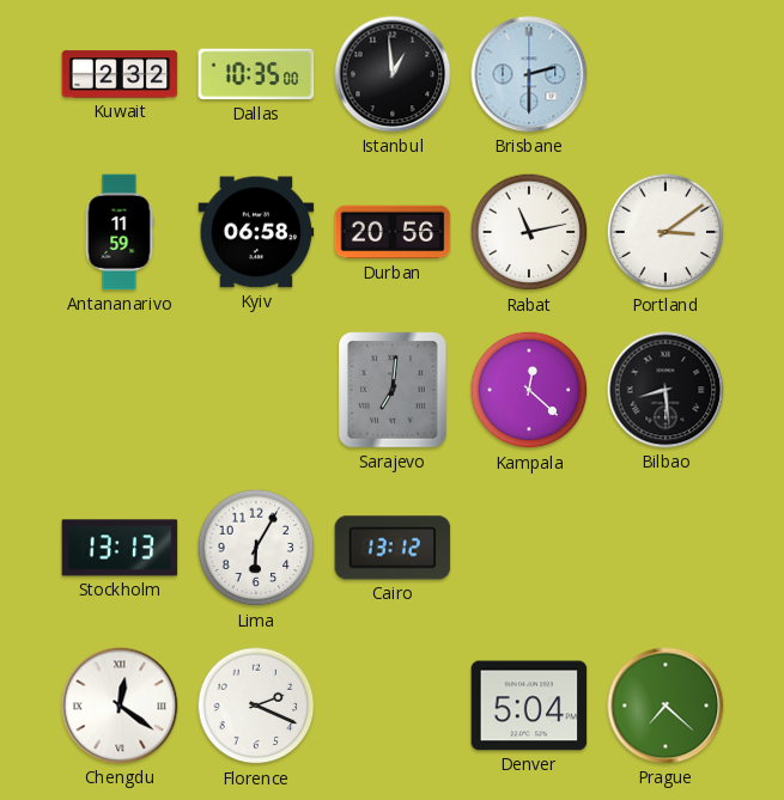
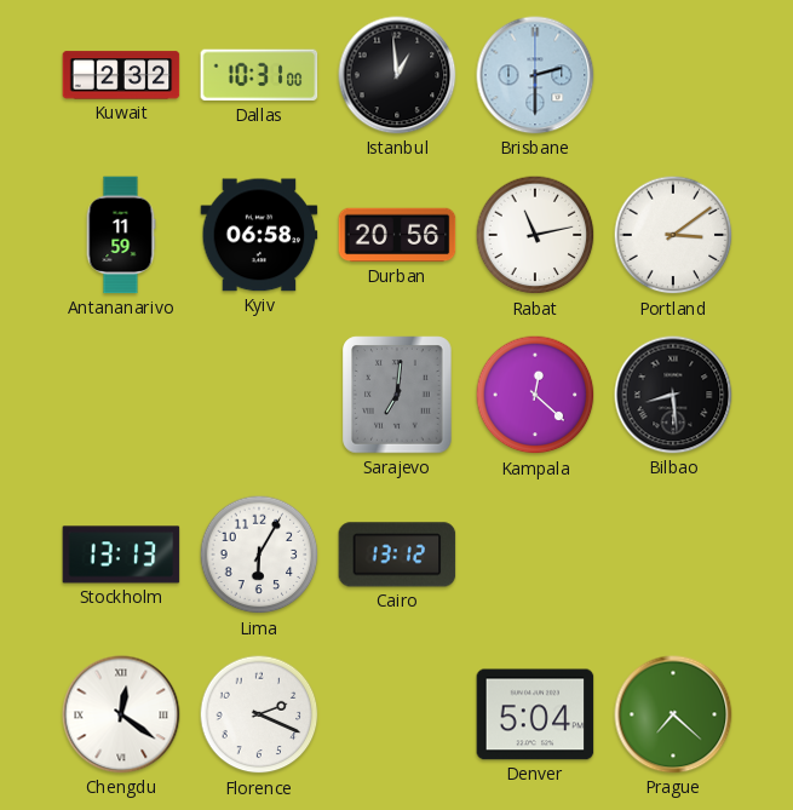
Dallas: 10:35 -> 10:31
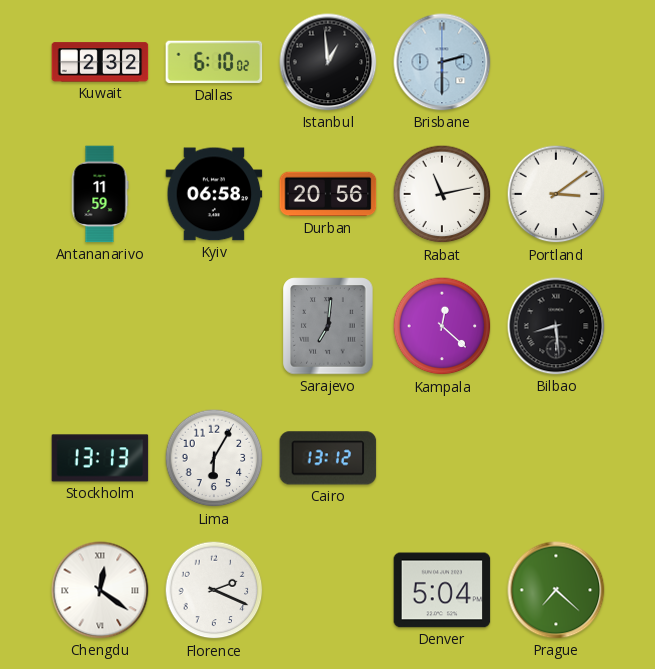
Dallas: 10:31 -> 6:10
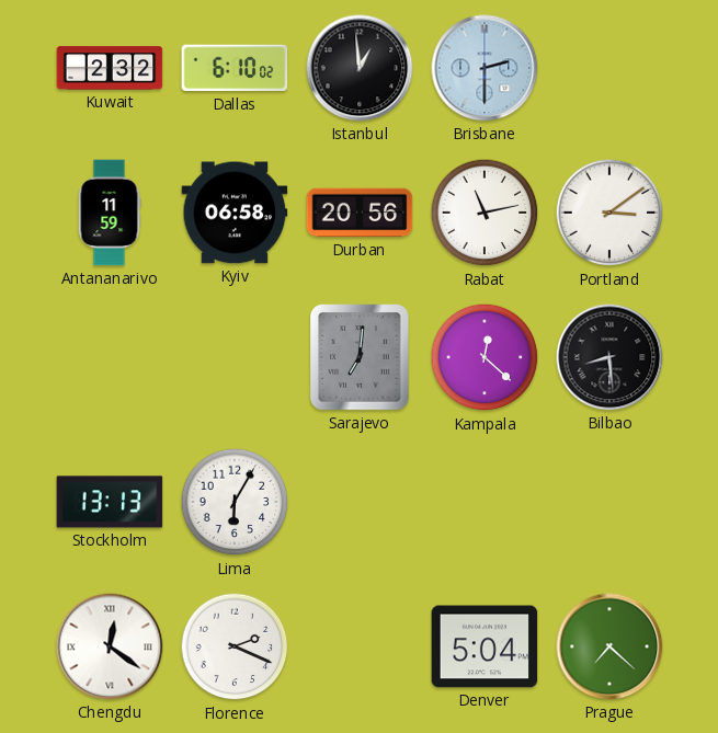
Cairo: 13:12 -> none
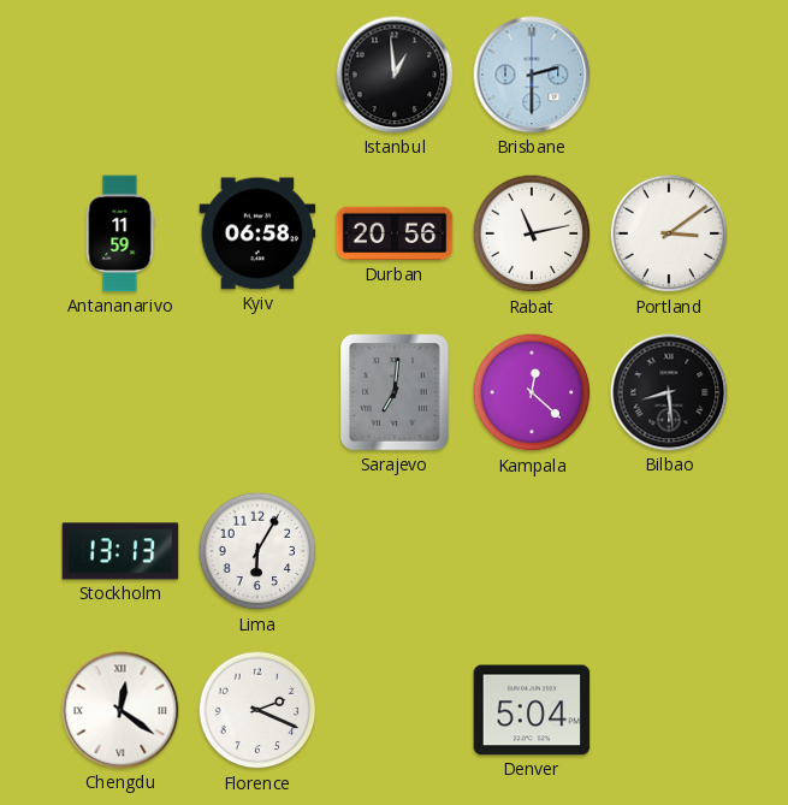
Kuwait: 2:32 -> none
Dallas: 6:10 -> none
Prague: 7:22 -> none
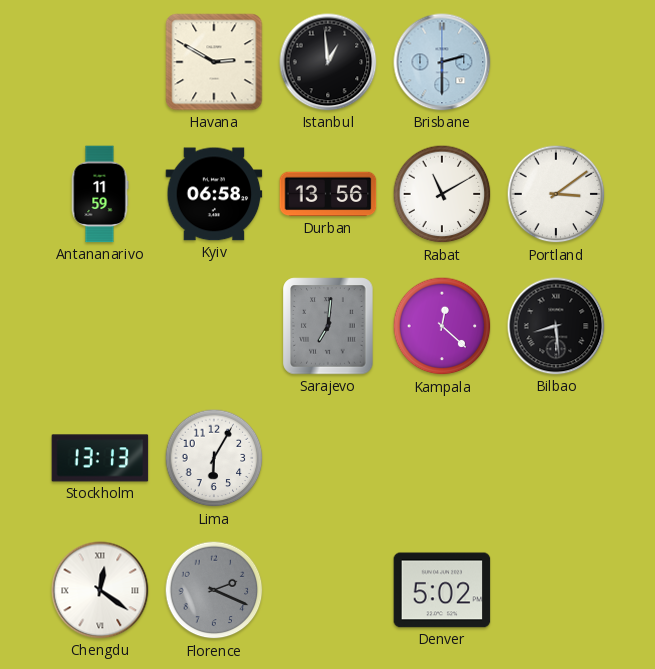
Havana: none -> 2:50
Durban: 20:56 -> 13:56
Rabat: 11:13 -> 11:10
Florence dial: white -> grey
Denver: 5:04 -> 5:02
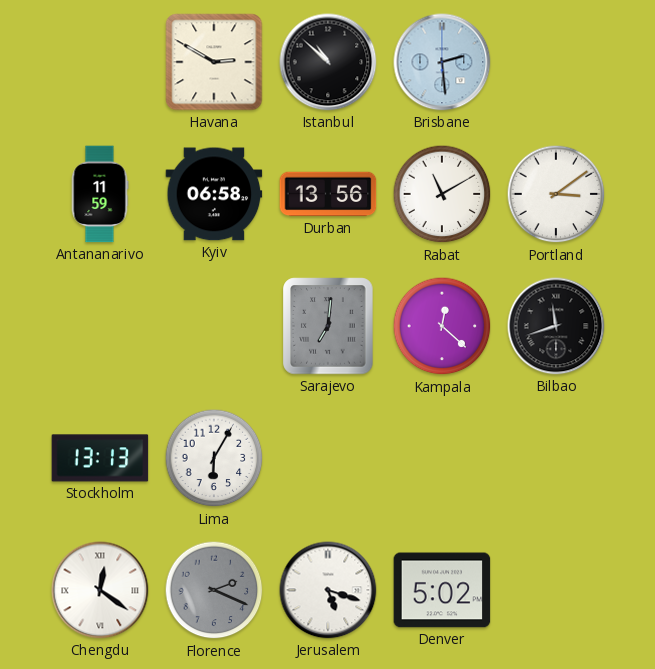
Istanbul: 12:59 -> 10:52
Brisbane: 2:30 -> 2:29
Bilbao: 8:29 -> 11:42
Jerusalem: none -> 5:18
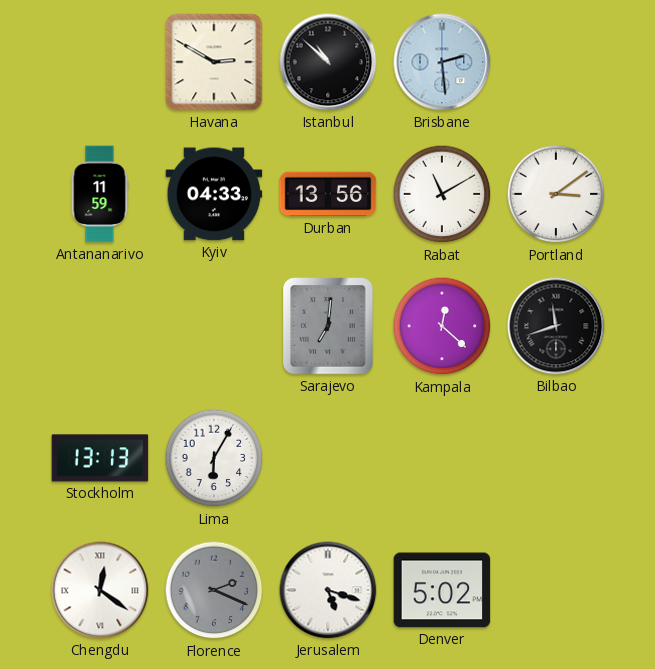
Kyiv: 06:58 -> 04:33
